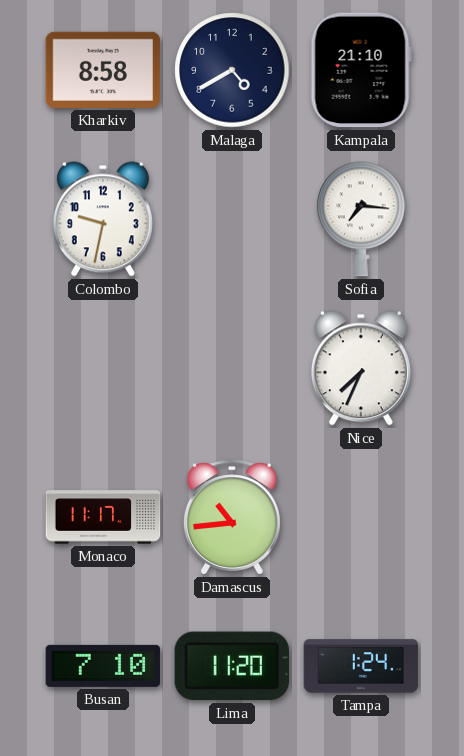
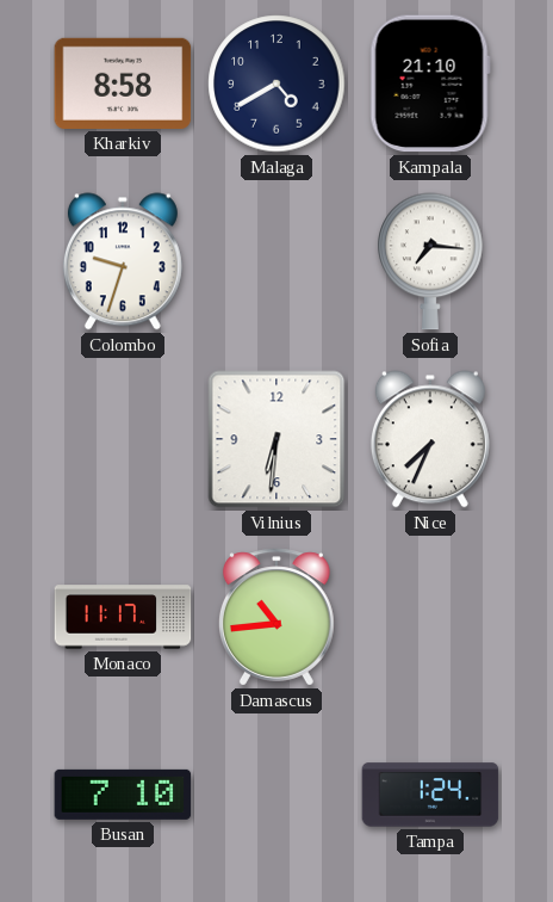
Colombo: 9:32 -> 9:33
Vilnius: none -> 6:31
Lima: 11:20 -> none
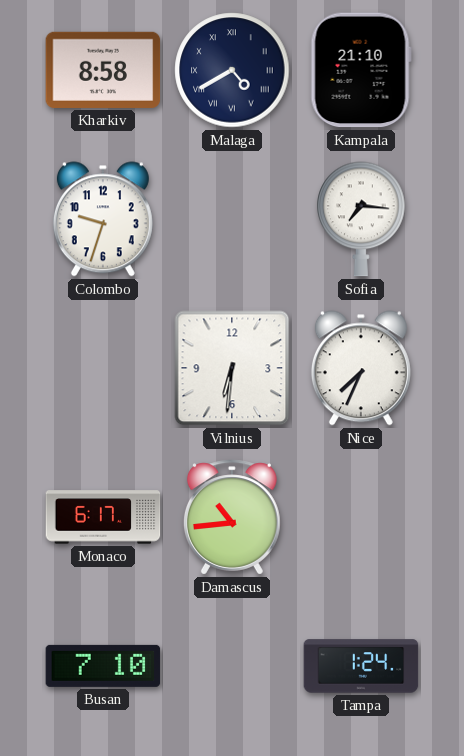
Malaga numerals: Arabic -> Roman
Monaco: 11:17 -> 6:17
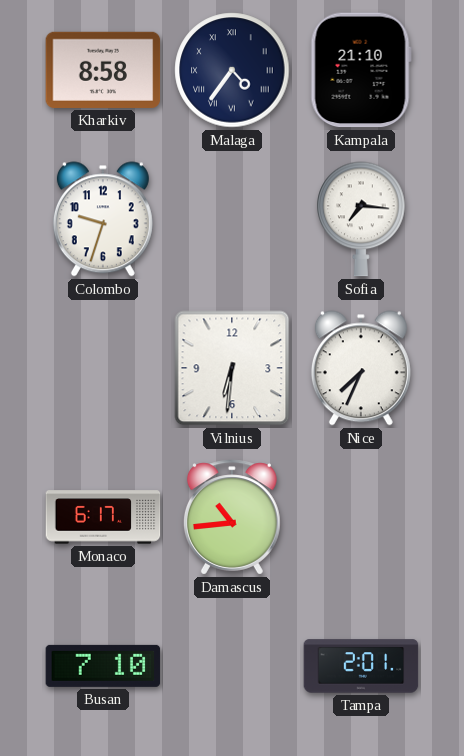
Malaga: 4:40 -> 4:36
Tampa: 1:24 -> 2:01
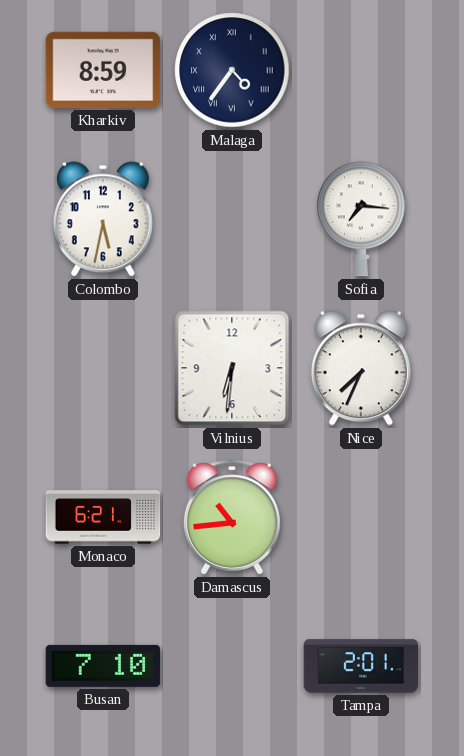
Kharkiv: 8:58 -> 8:59
Kampala: 21:10 -> none
Colombo: 9:33 -> 5:32
Monaco: 6:17 -> 6:21
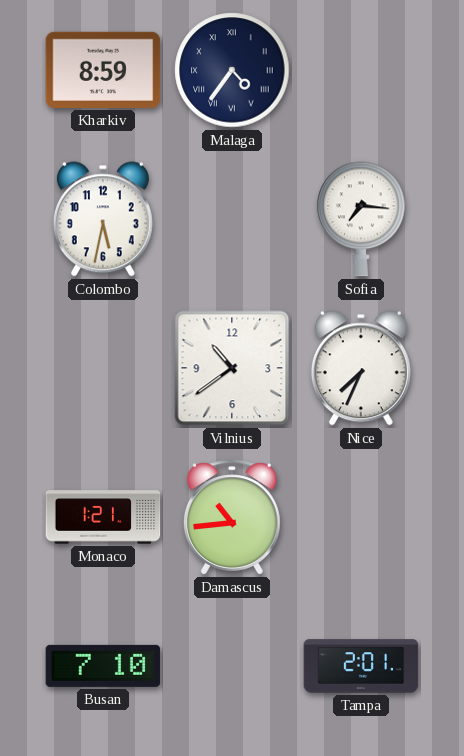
Vilnius: 6:31 -> 10:39
Monaco: 6:21 -> 1:21
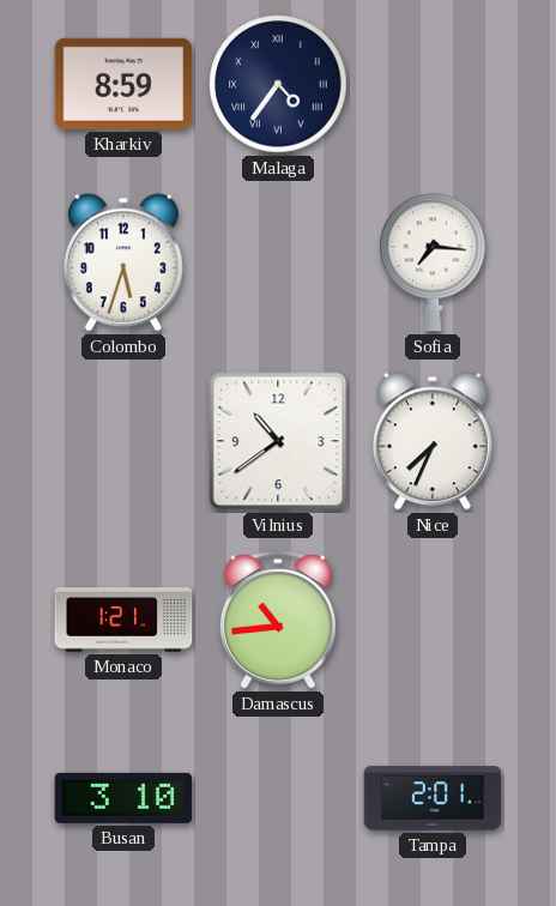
Colombo: 5:32 -> 5:33
Busan: 7:10 -> 3:10
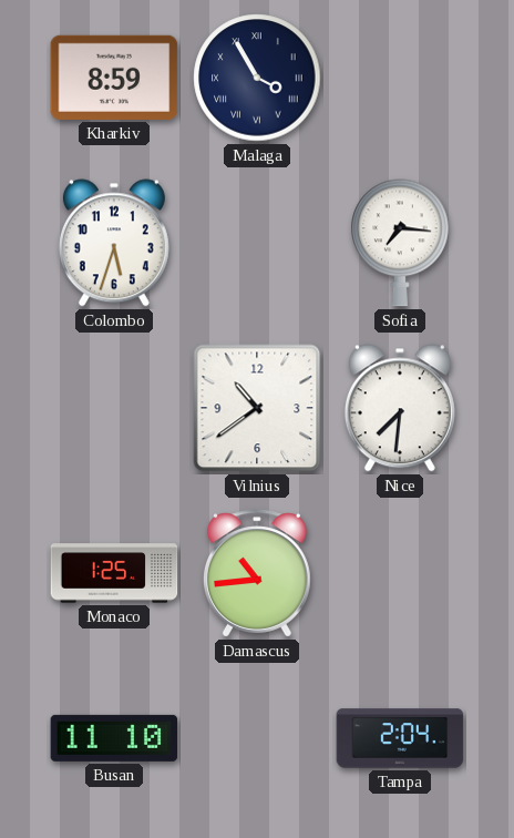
Malaga: 4:36 -> 3:55
Nice: 7:34 -> 7:31
Monaco: 1:21 -> 1:25
Busan: 3:10 -> 11:10
Tampa: 2:01 -> 2:04
